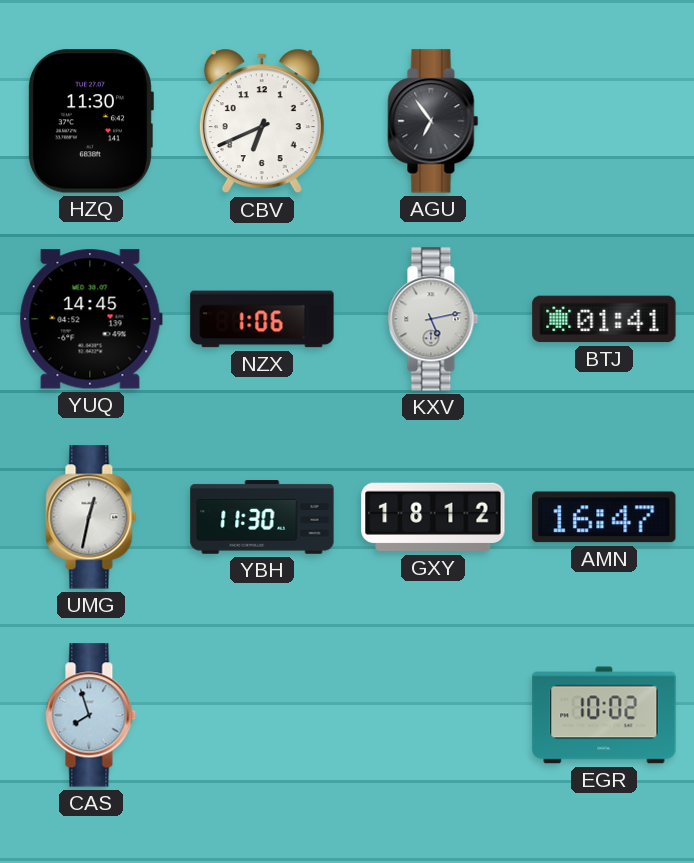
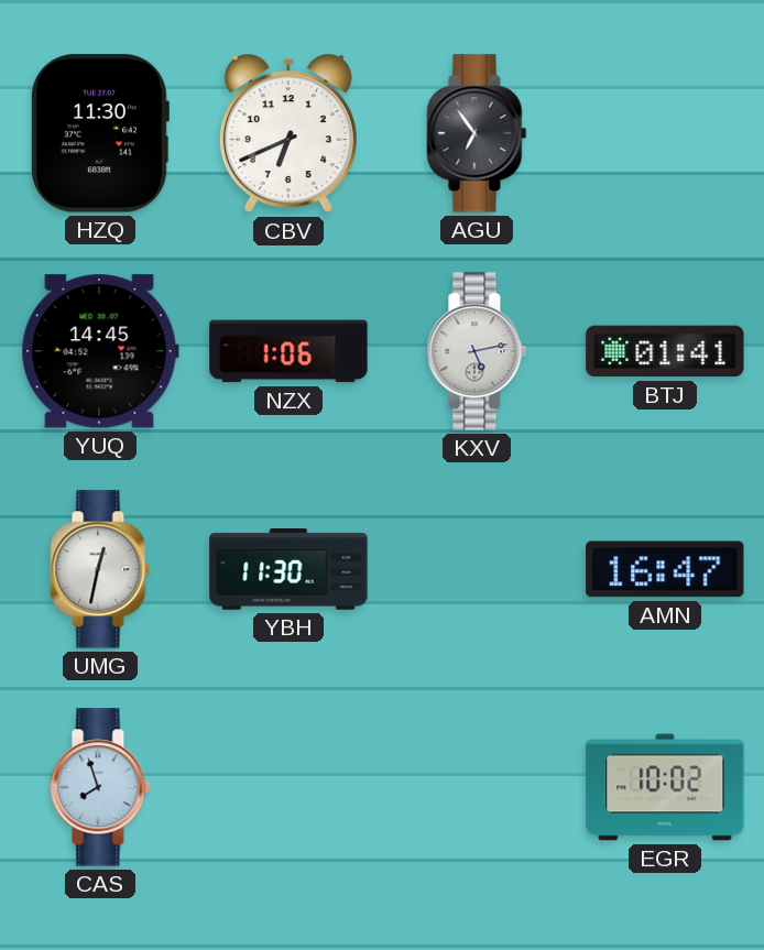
GXY: 18:12 -> none
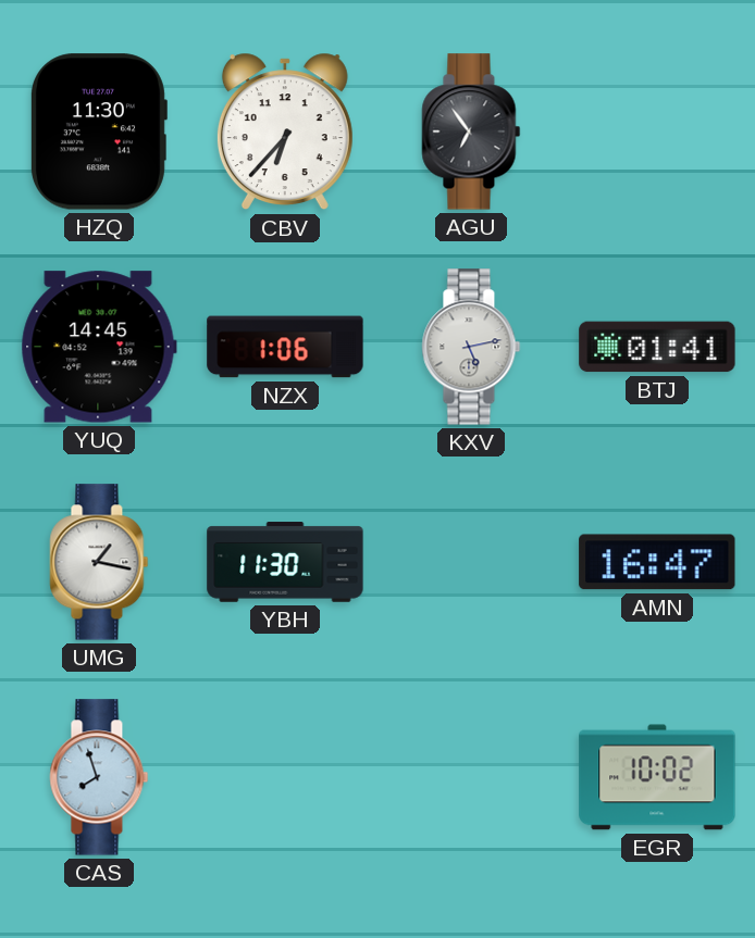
CBV: 6:41 -> 6:37
UMG: 12:32 -> 1:17
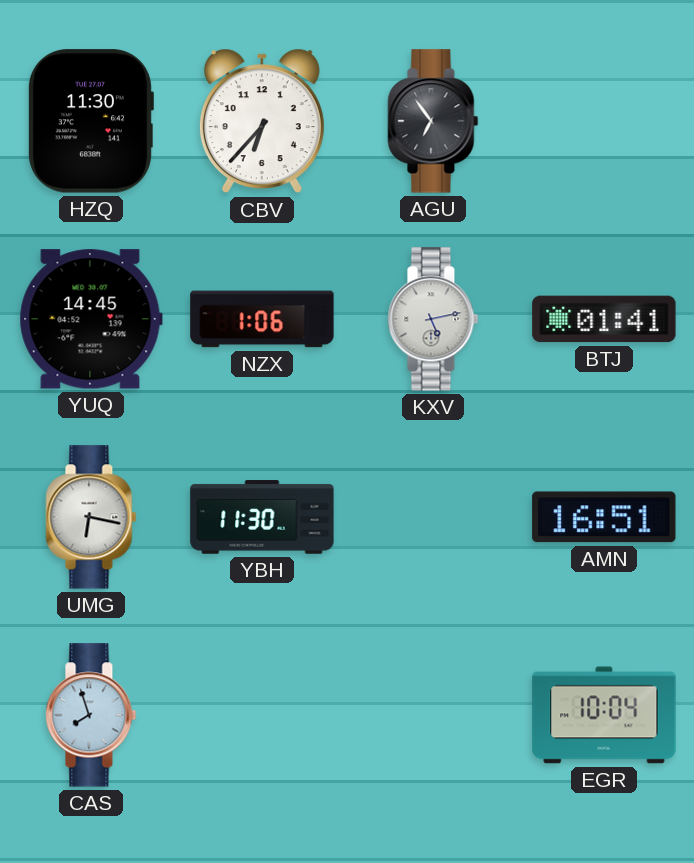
UMG: 1:17 -> 6:17
AMN: 16:47 -> 16:51
EGR: 10:02 -> 10:04
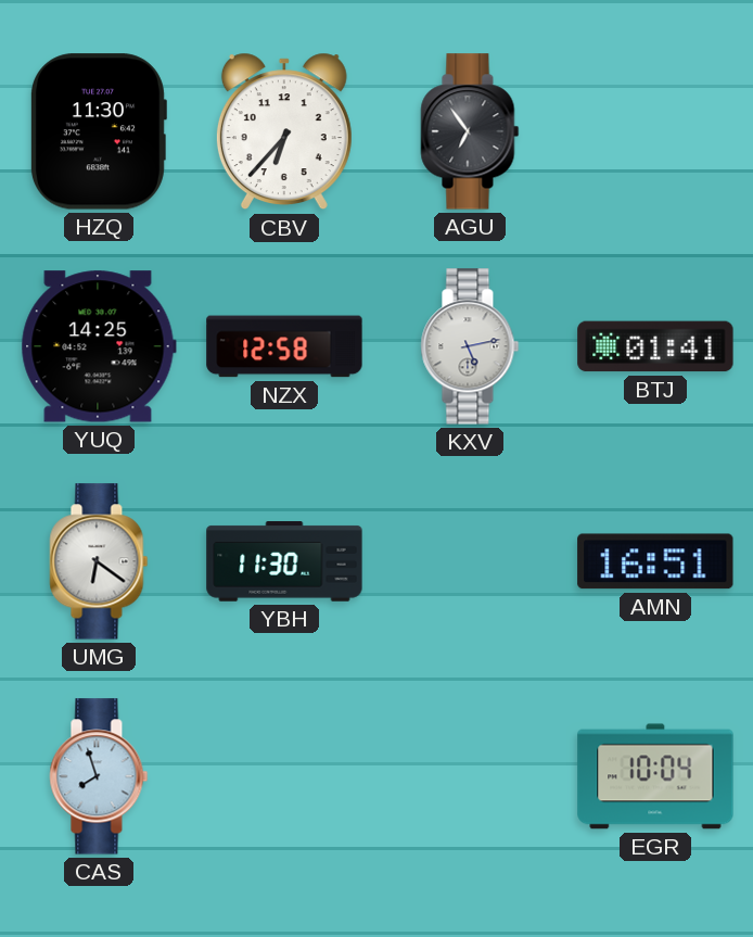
YUQ: 14:45 -> 14:25
NZX: 1:06 -> 12:58
UMG: 6:17 -> 6:21
